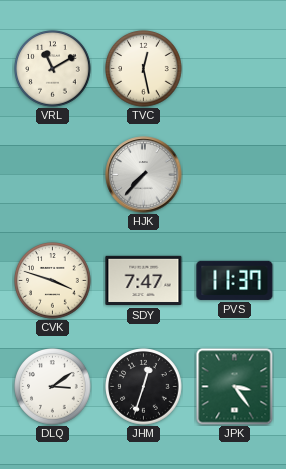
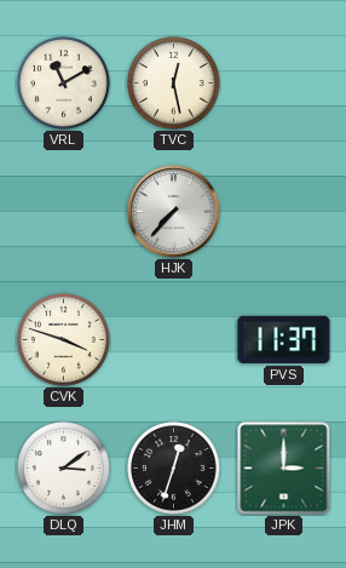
SDY: 7:47 -> none
JPK: 3:24 -> 3:00
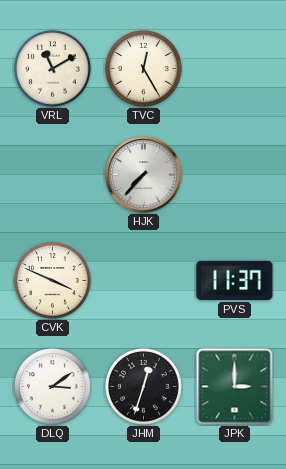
TVC: 12:28 -> 12:25
CVK: 3:48 -> 3:49
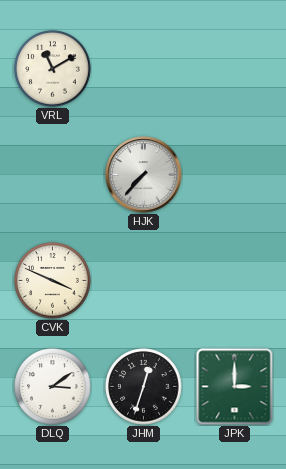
TVC: 12:25 -> none
PVS: 11:37 -> none
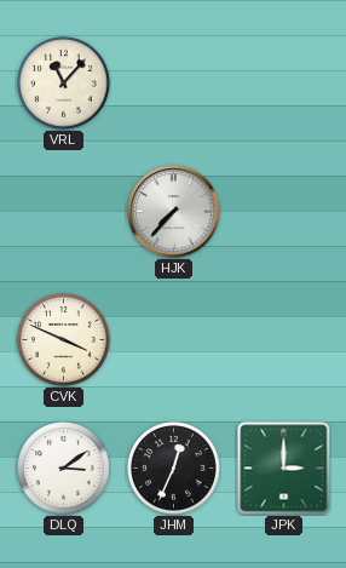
VRL: 11:10 -> 11:07
JHM: 12:33 -> 12:34
